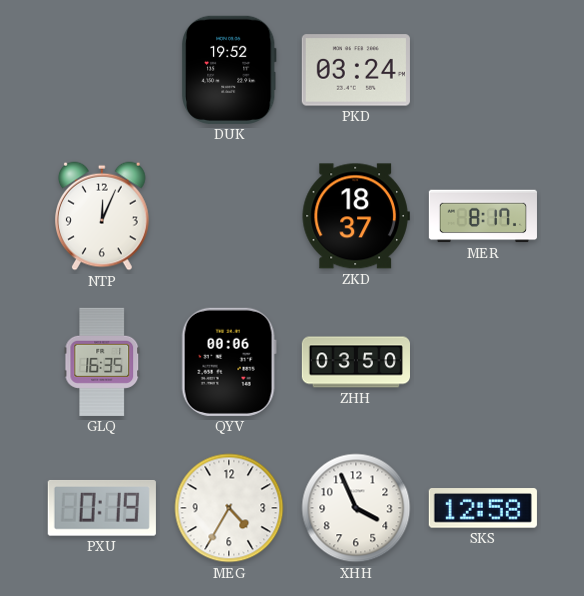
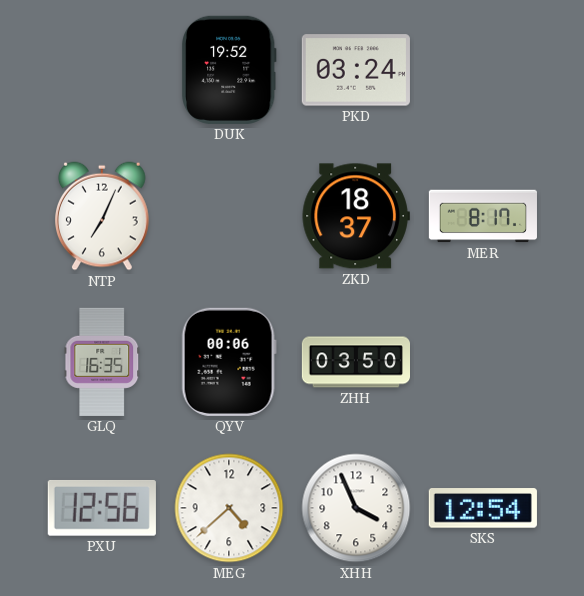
NTP: 12:04 -> 7:04
PXU: 0:19 -> 12:56
MEG: 4:35 -> 4:38
SKS: 12:58 -> 12:54
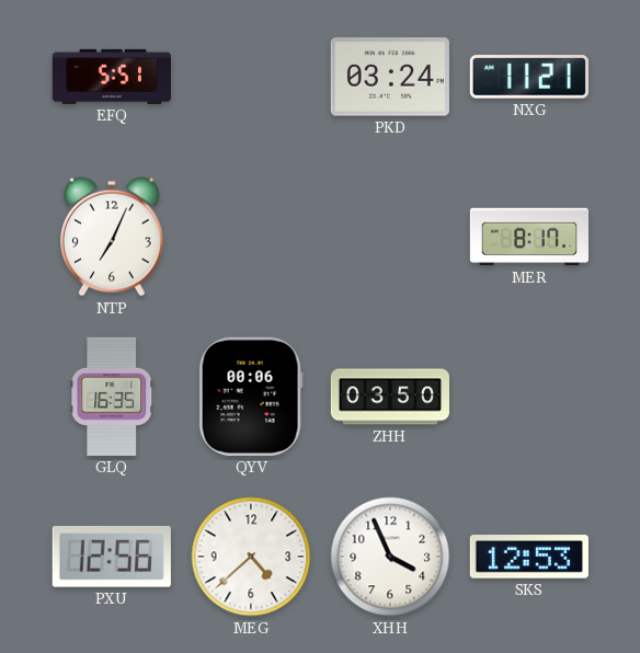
EFQ: none -> 5:51
DUK: 19:52 -> none
NXG: none -> 11:21
ZKD: 18:37 -> none
SKS: 12:54 -> 12:53
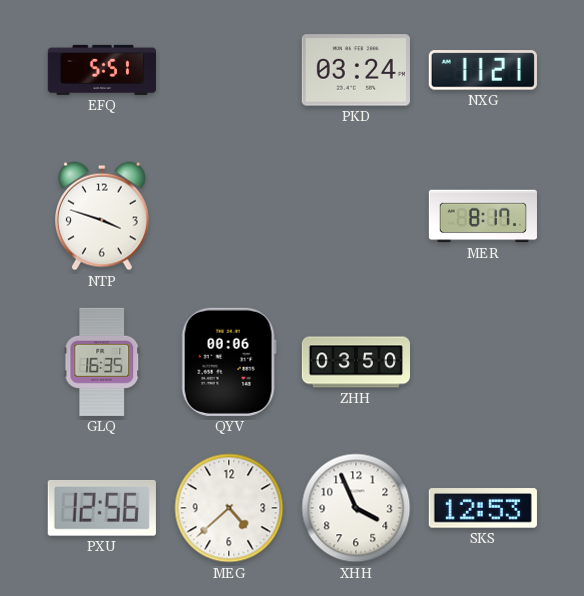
NTP: 7:04 -> 3:48
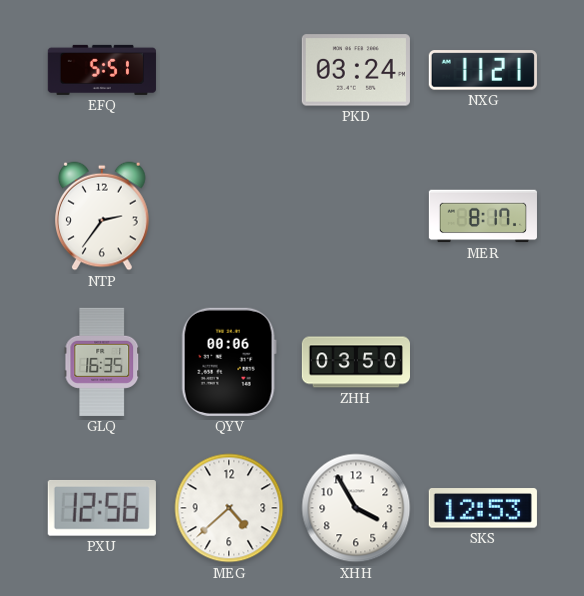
NTP: 3:48 -> 2:36
XHH: 3:56 -> 3:55
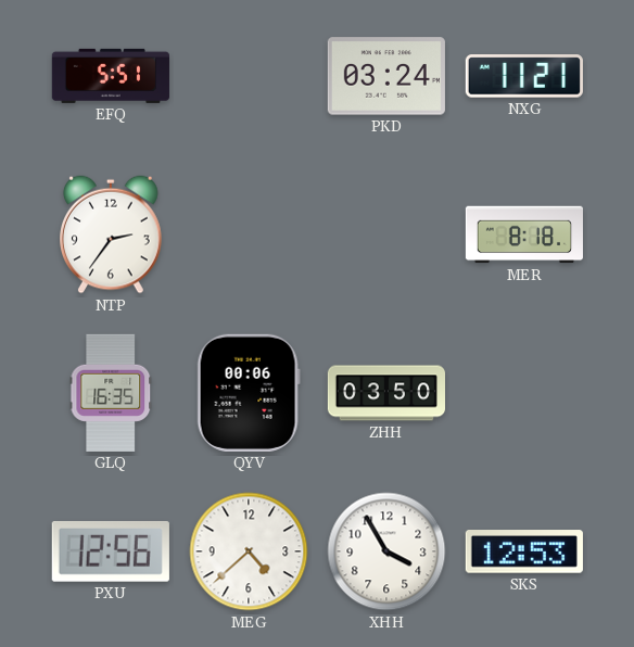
MER: 8:17 -> 8:18
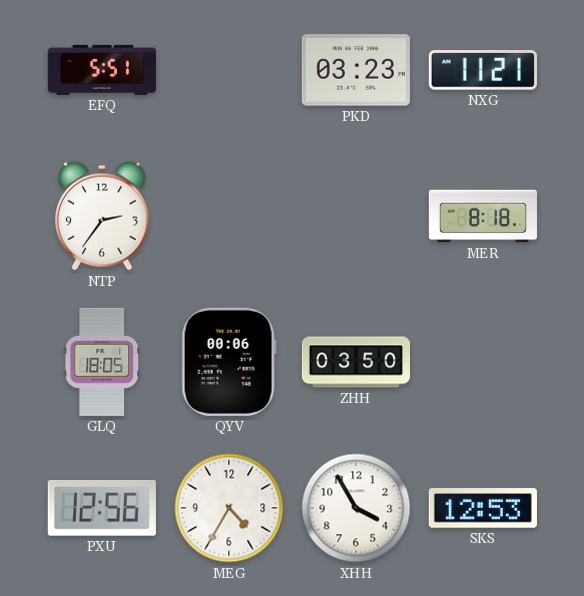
PKD: 03:24 -> 03:23
GLQ: 16:35 -> 18:05
MEG: 4:38 -> 4:35
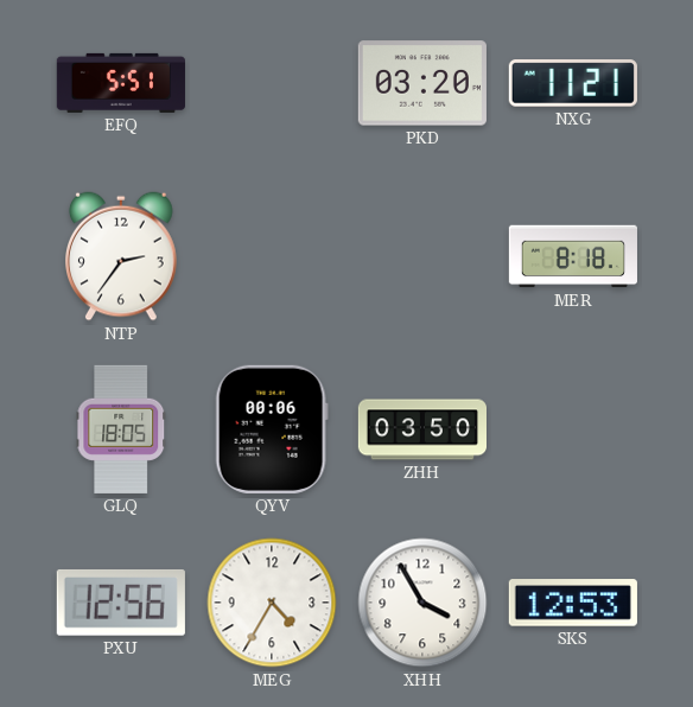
PKD: 03:23 -> 03:20
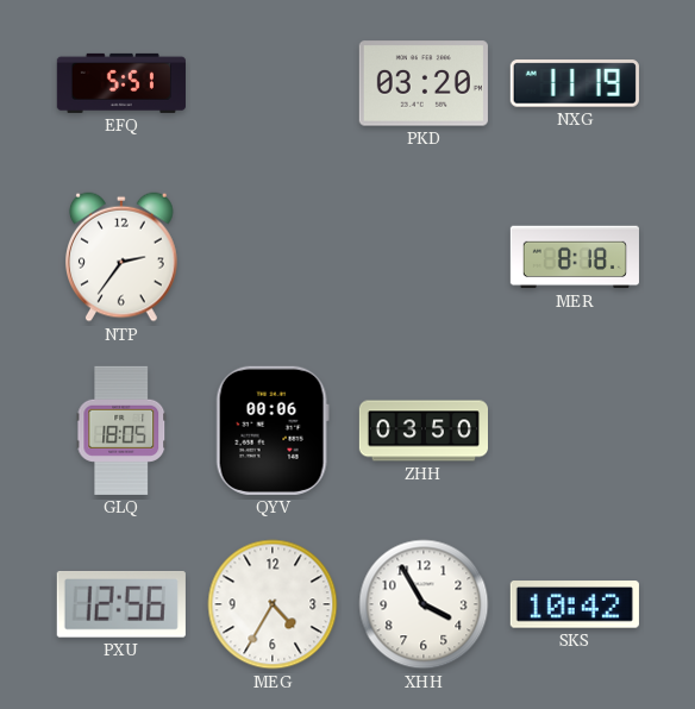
NXG: 11:21 -> 11:19
SKS: 12:53 -> 10:42
